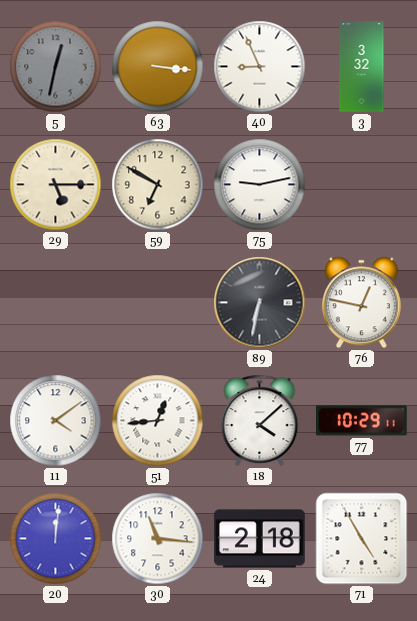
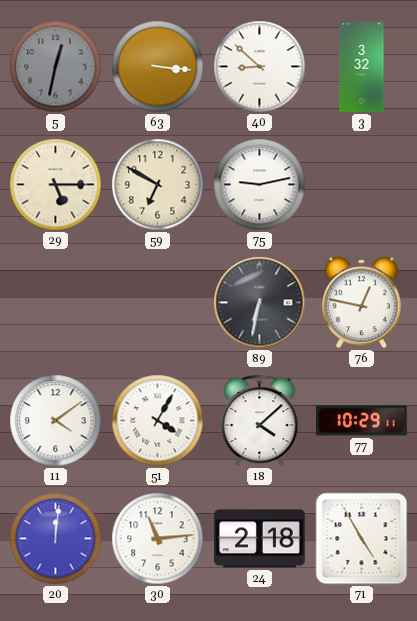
40: 8:56 -> 8:52
51: 12:44 -> 4:05
30: 11:16 -> 11:14
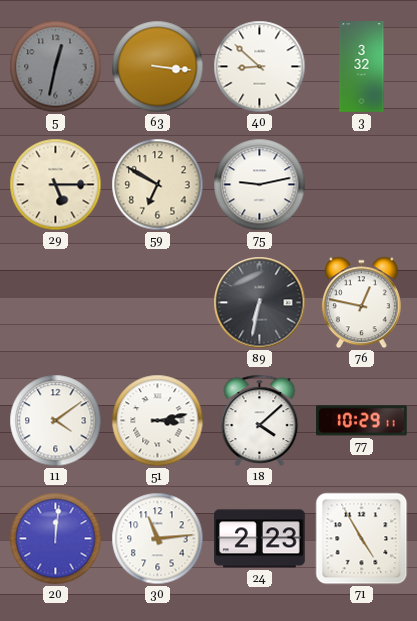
51: 4:05 -> 3:13
24: 2:18 -> 2:23
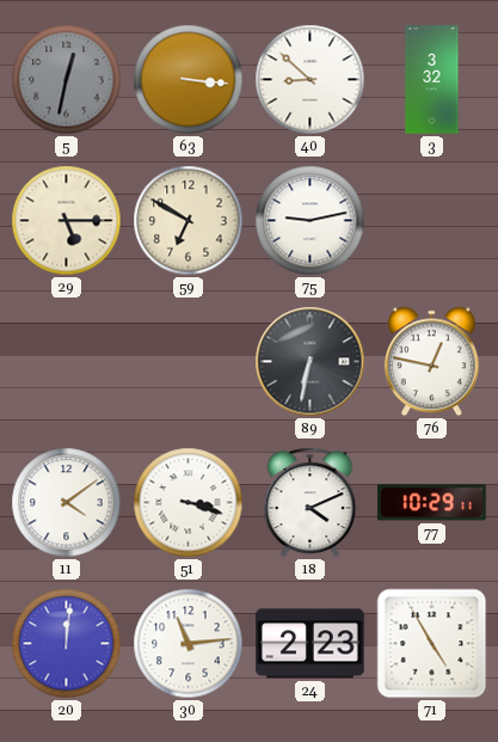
51: 3:13 -> 3:18
18: 4:08 -> 4:11
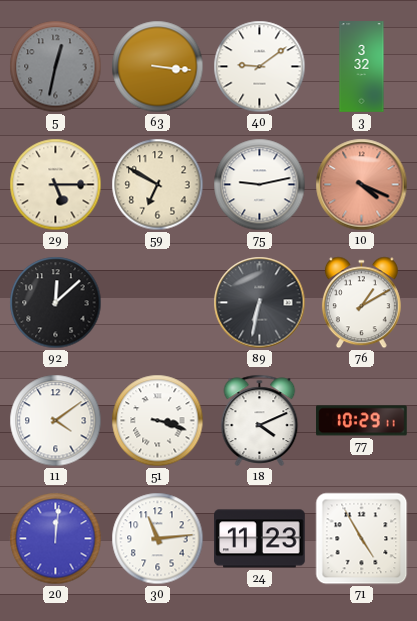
40: 8:52 -> 9:09
10: none -> 4:19
92: none -> 12:08
76: 12:47 -> 1:10
24: 2:23 -> 11:23
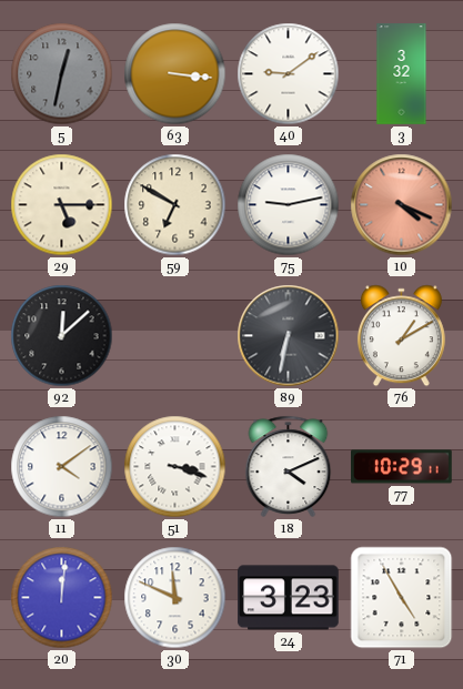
30: 11:14 -> 11:49
24: 11:23 -> 3:23
